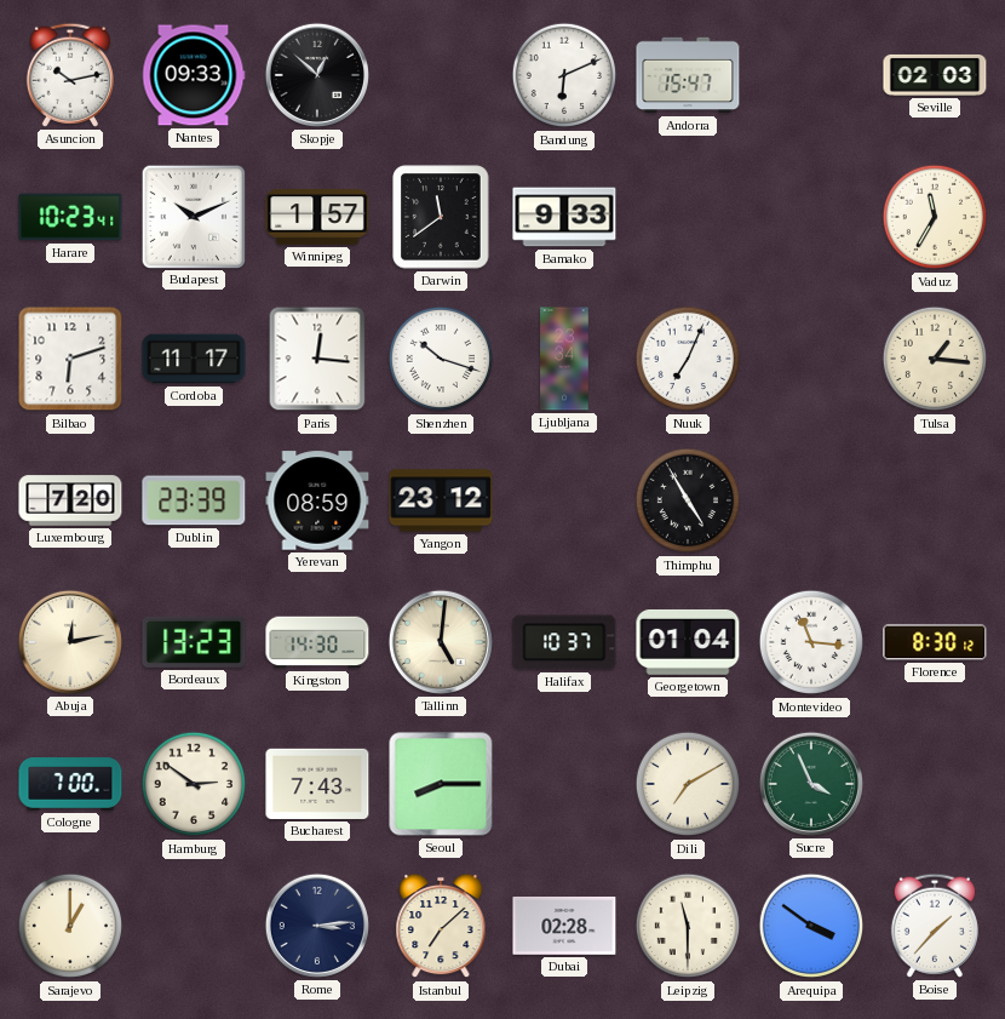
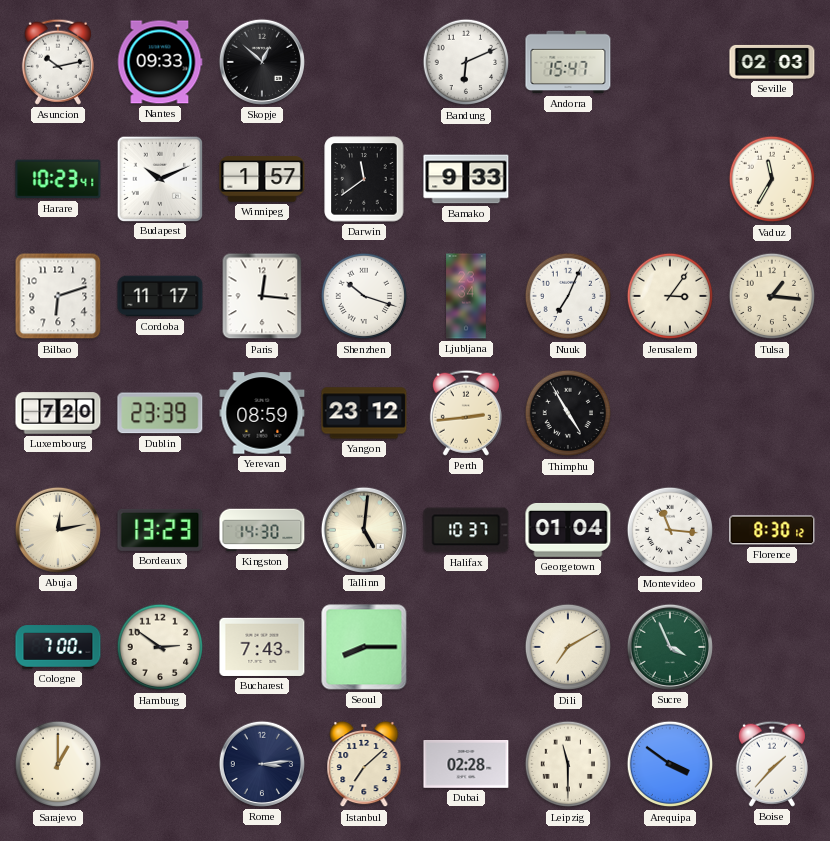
Jerusalem: none -> 3:06
Perth: none -> 2:44
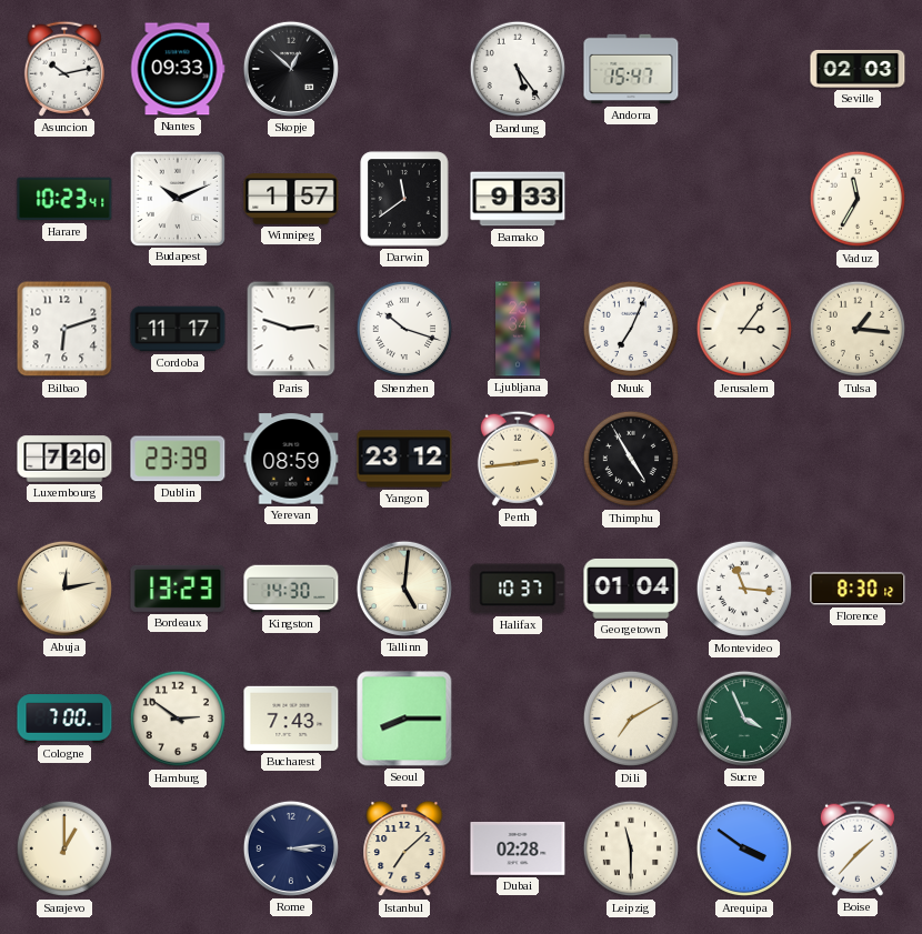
Bandung: 6:11 -> 5:24
Paris: 12:16 -> 2:48
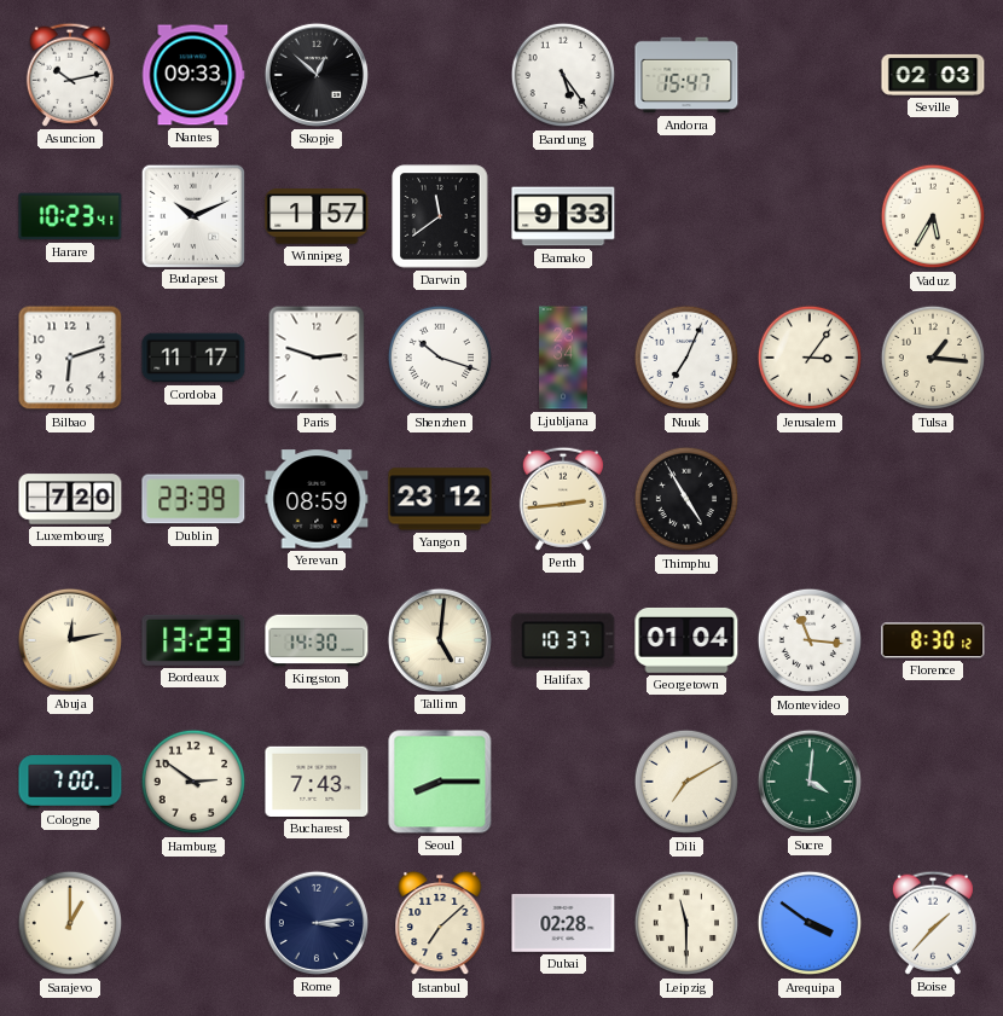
Vaduz: 11:35 -> 5:35
Sucre: 3:56 -> 4:01
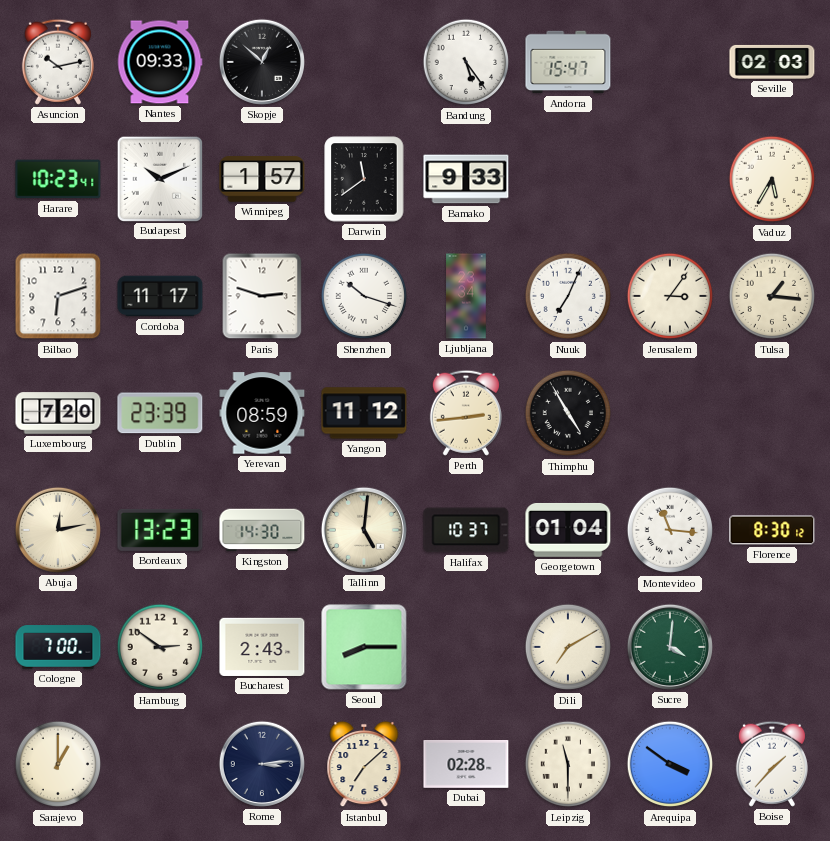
Yangon: 23:12 -> 11:12
Bucharest: 7:43 -> 2:43
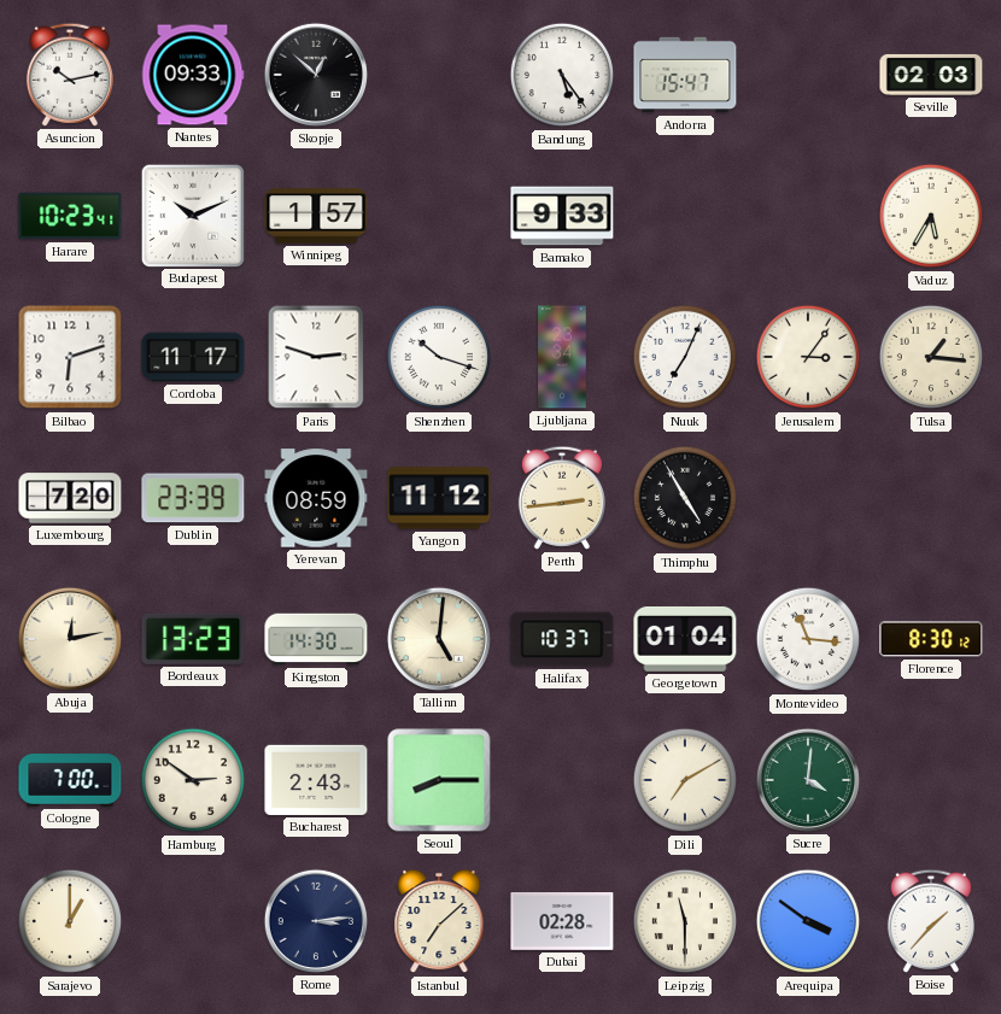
Darwin: 11:39 -> none
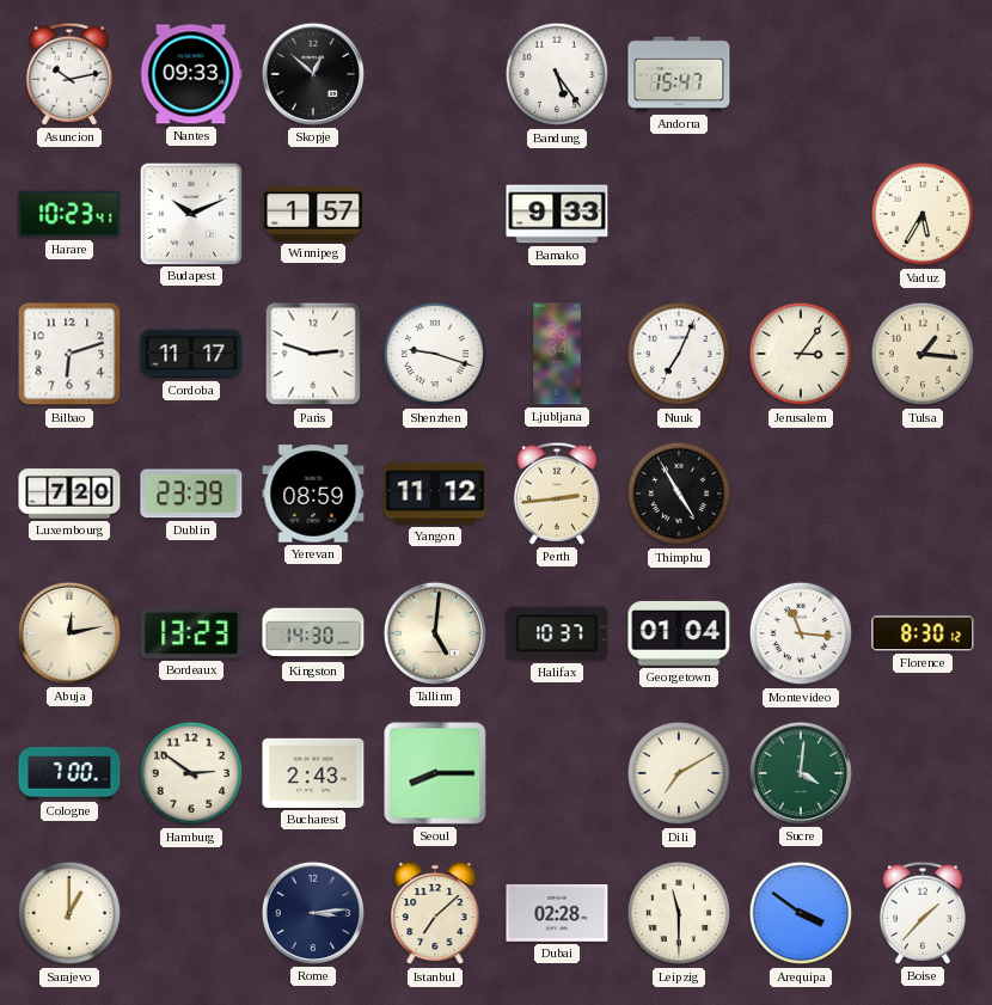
Seville: 02:03 -> none
Shenzhen: 10:18 -> 9:18
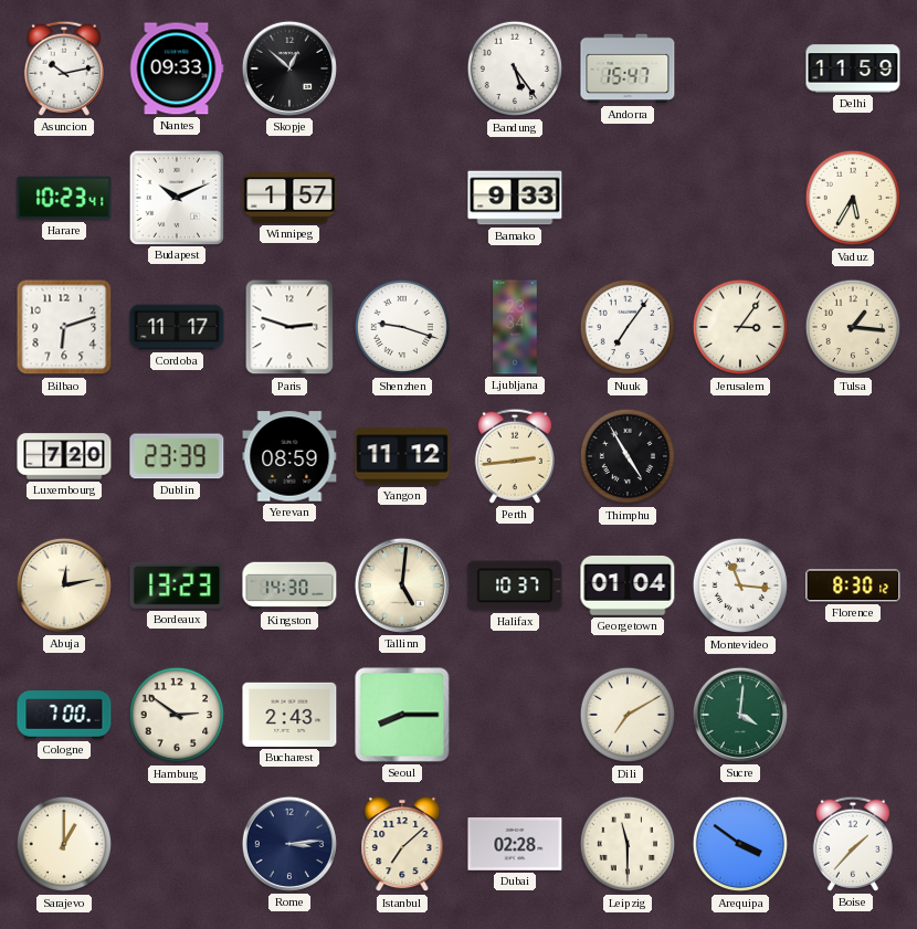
Delhi: none -> 11:59
Nuuk: 7:04 -> 7:06
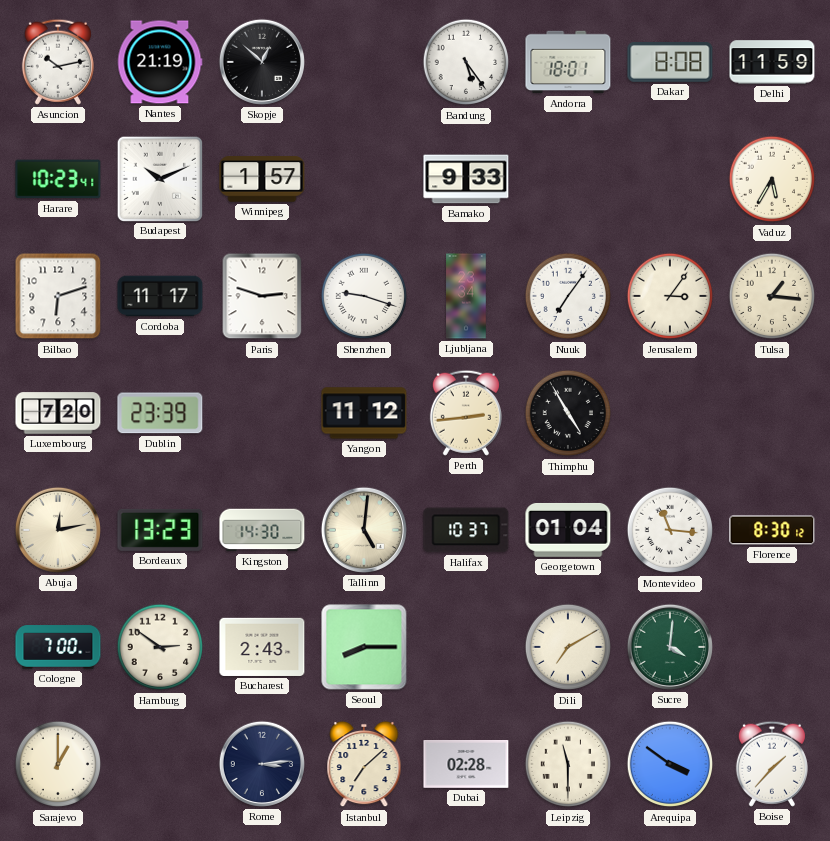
Nantes: 09:33 -> 21:19
Andorra: 15:47 -> 18:01
Dakar: none -> 8:08
Yerevan: 08:59 -> none
